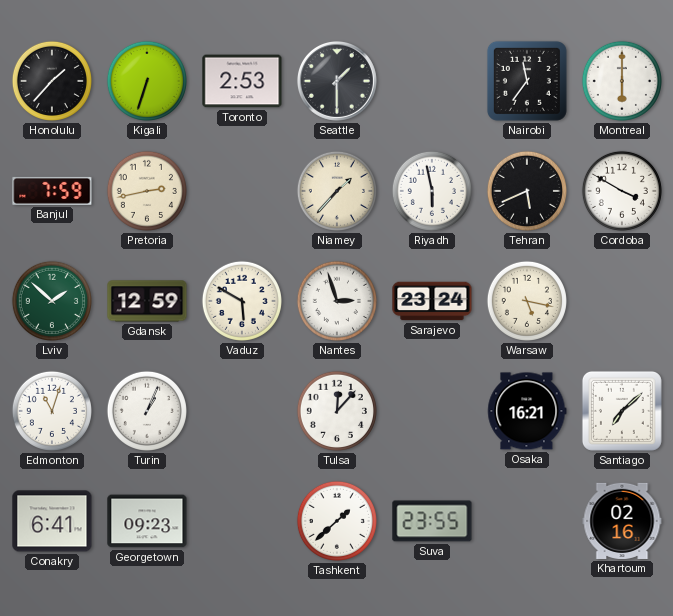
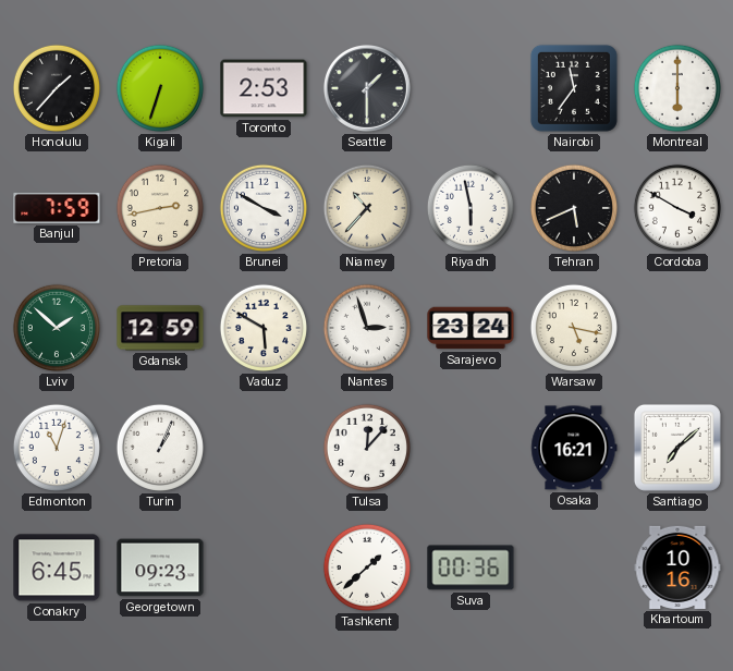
Brunei: none -> 3:50
Niamey: 1:37 -> 10:37
Conakry: 6:41 -> 6:45
Suva: 23:55 -> 00:36
Khartoum: 02:16 -> 10:16
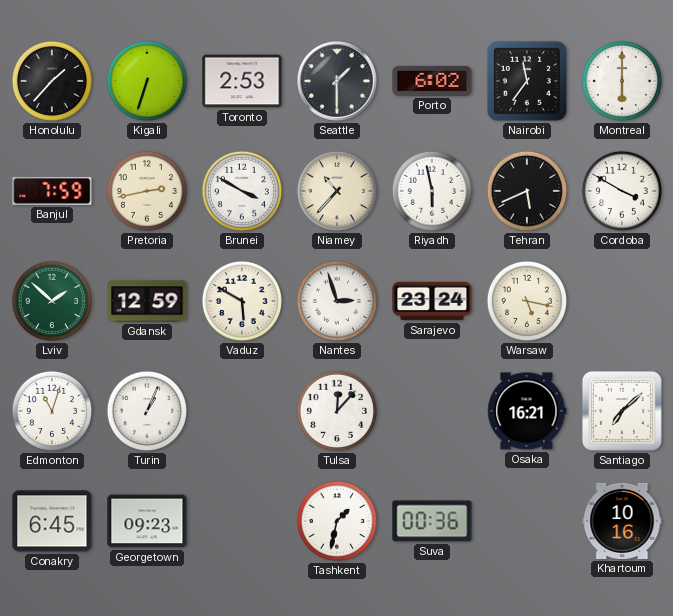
Porto: none -> 6:02
Tashkent: 1:38 -> 1:32
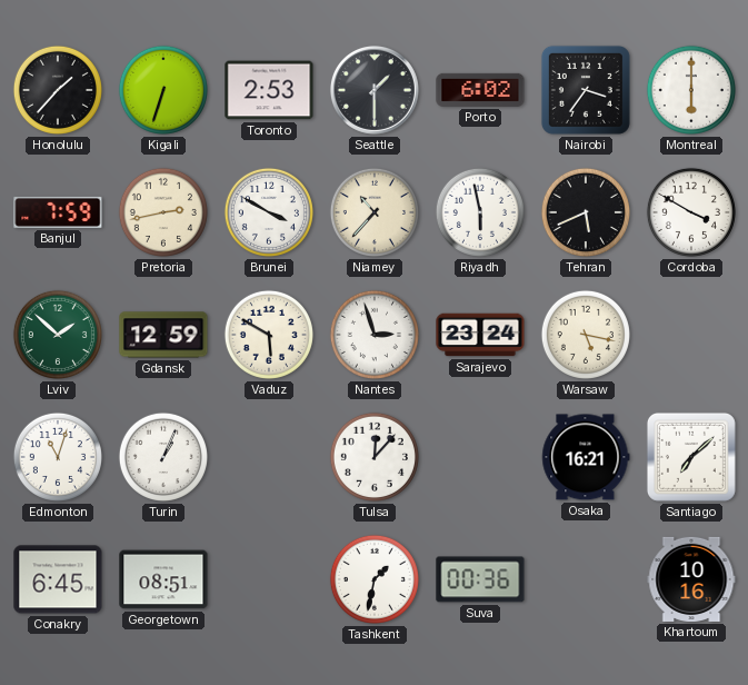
Nairobi: 11:36 -> 3:36
Georgetown: 09:23 -> 08:51
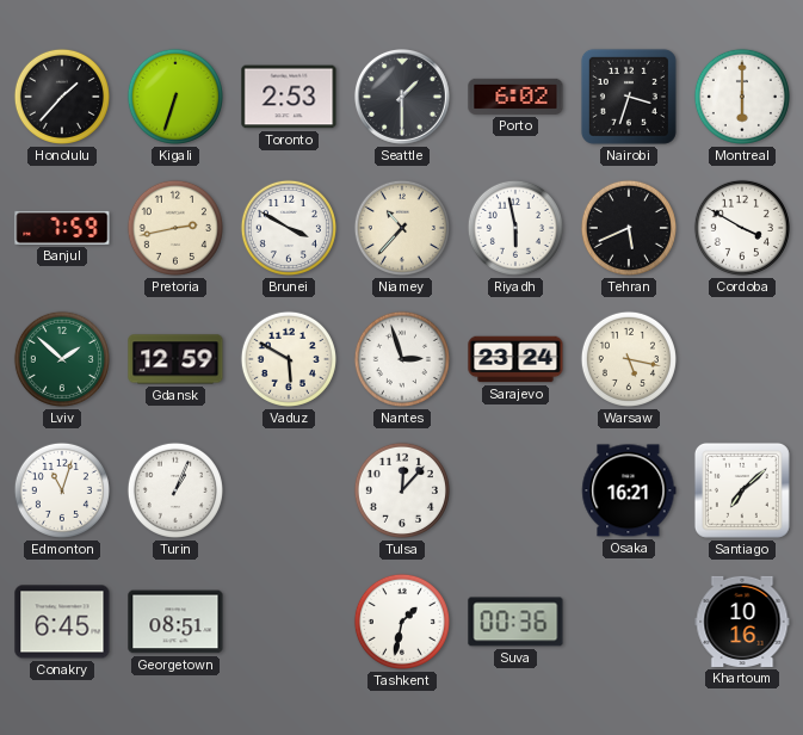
Nairobi: 3:36 -> 3:33
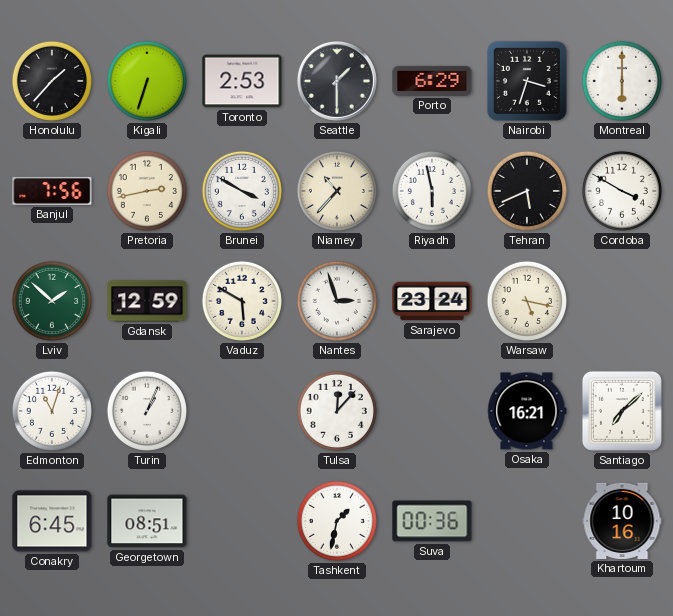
Porto: 6:02 -> 6:29
Banjul: 7:59 -> 7:56
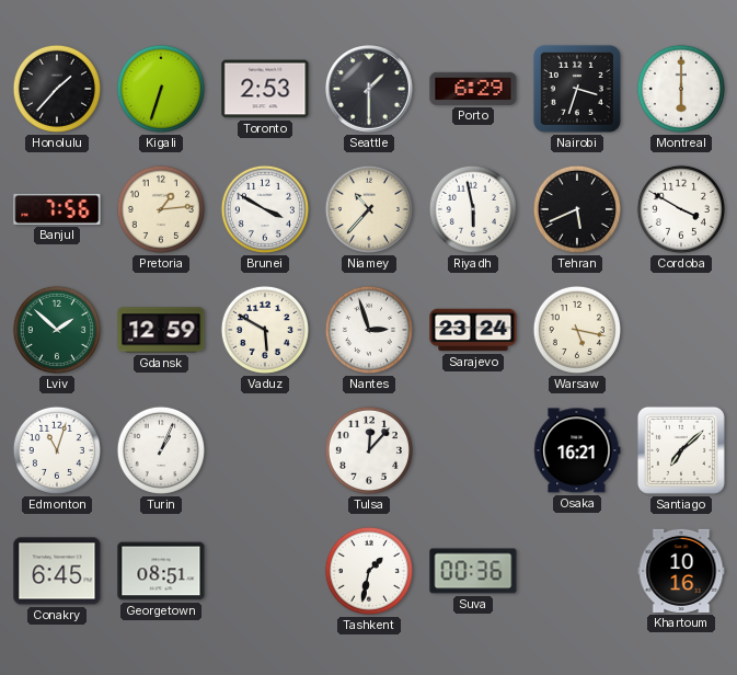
Pretoria: 2:43 -> 1:14
